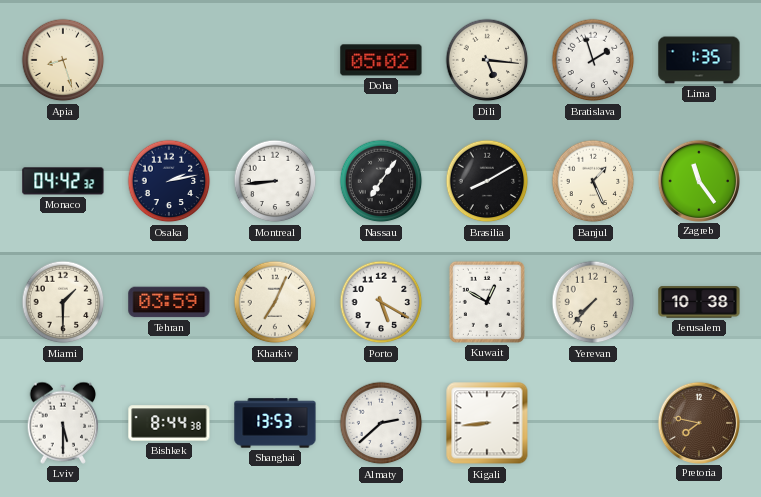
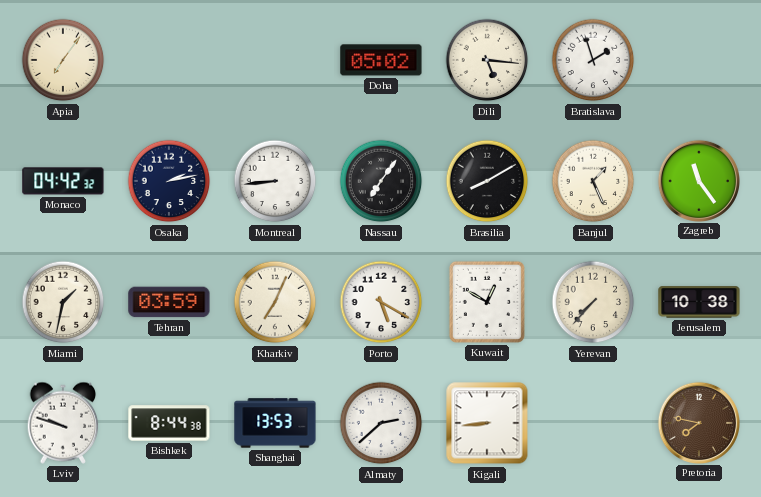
Apia: 8:27 -> 7:06
Lima: 1:35 -> none
Miami: 1:30 -> 1:32
Lviv: 5:30 -> 9:48
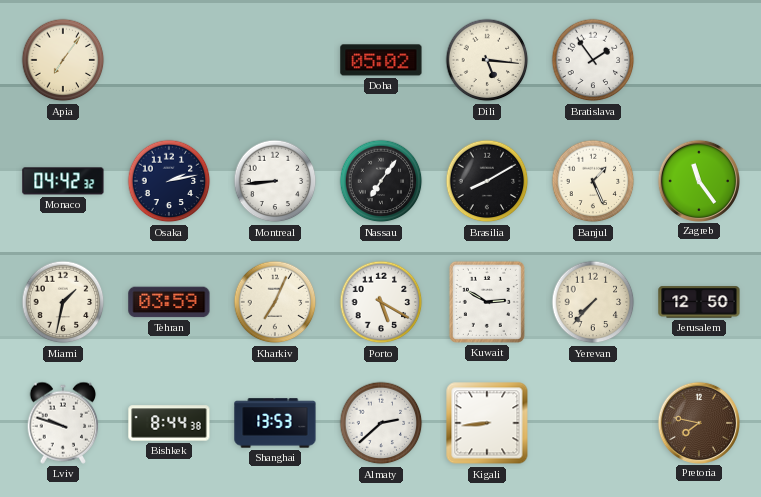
Bratislava: 1:57 -> 1:54
Kuwait: 12:50 -> 2:50
Jerusalem: 10:38 -> 12:50
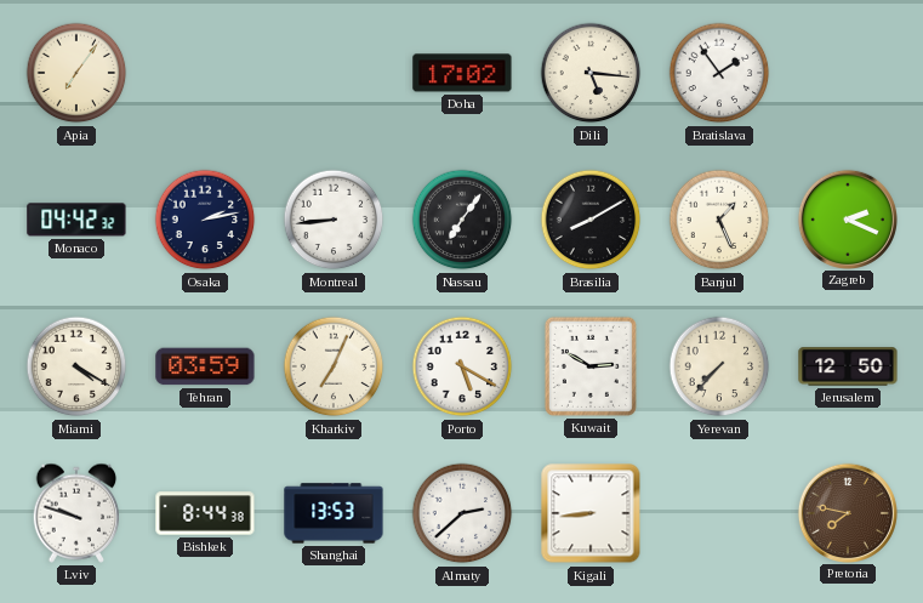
Doha: 05:02 -> 17:02
Zagreb: 11:24 -> 2:19
Miami: 1:32 -> 4:20
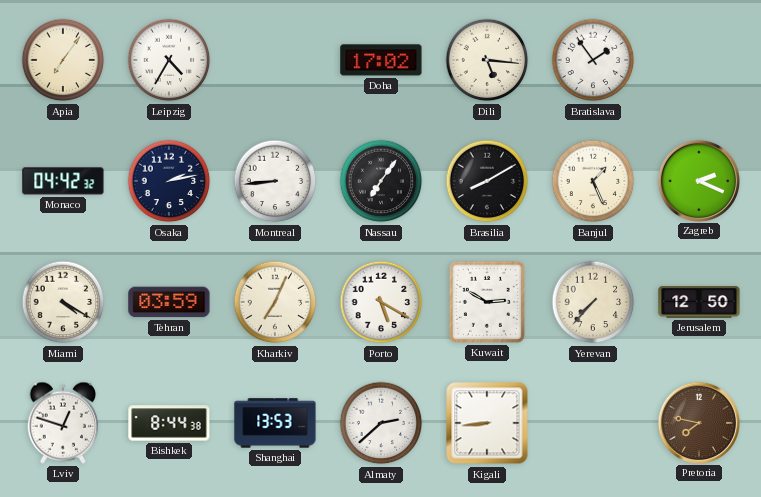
Leipzig: none -> 4:35
Lviv: 9:48 -> 12:48
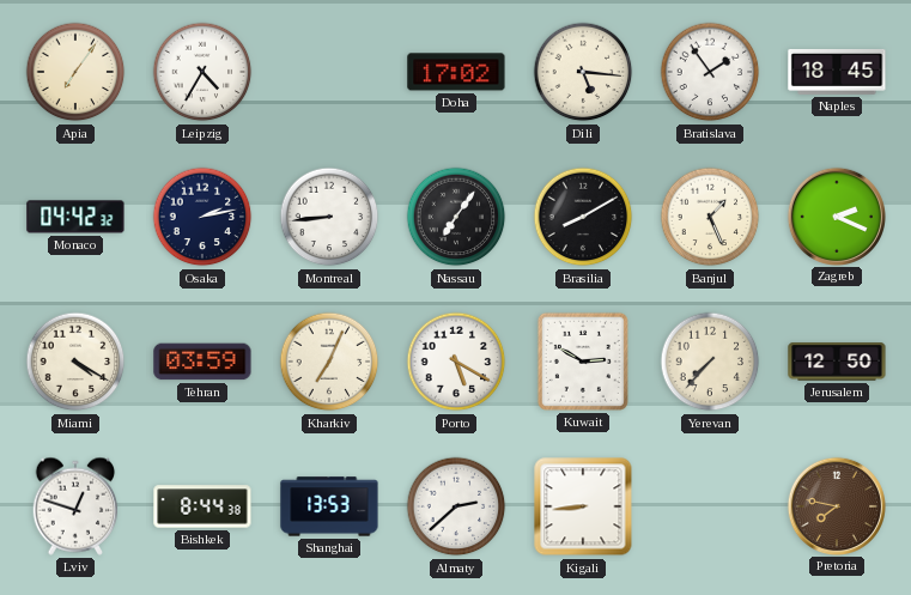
Naples: none -> 18:45
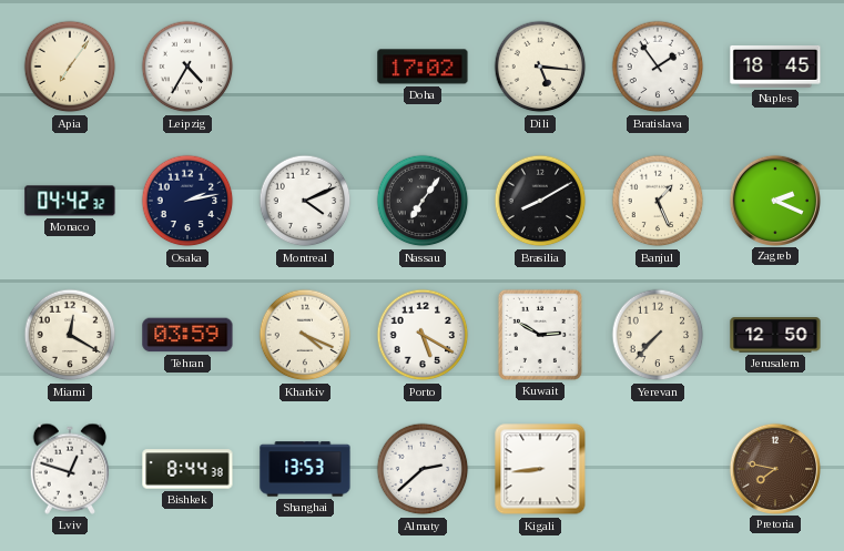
Montreal: 8:44 -> 4:11
Miami: 4:20 -> 12:20
Kharkiv: 7:04 -> 4:19
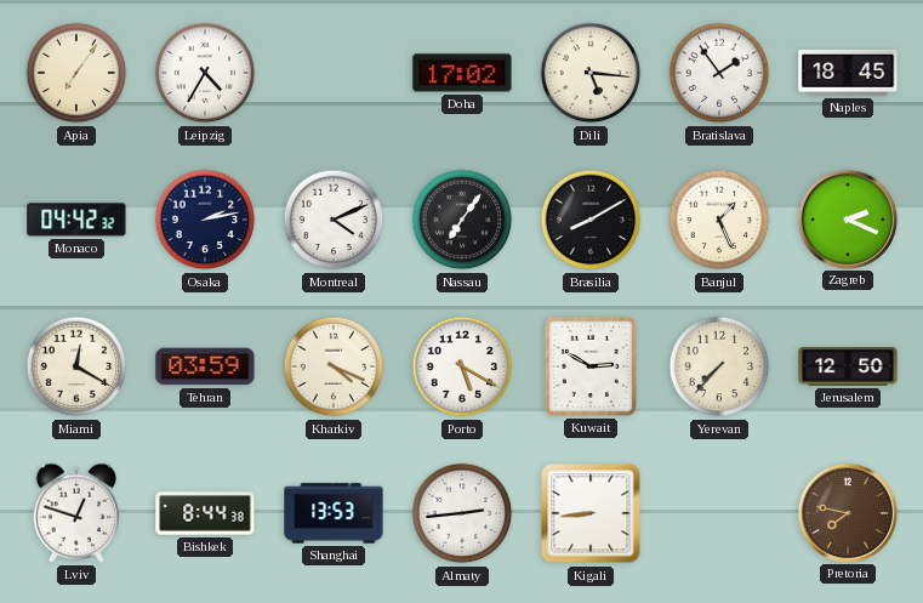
Almaty: 2:38 -> 2:44
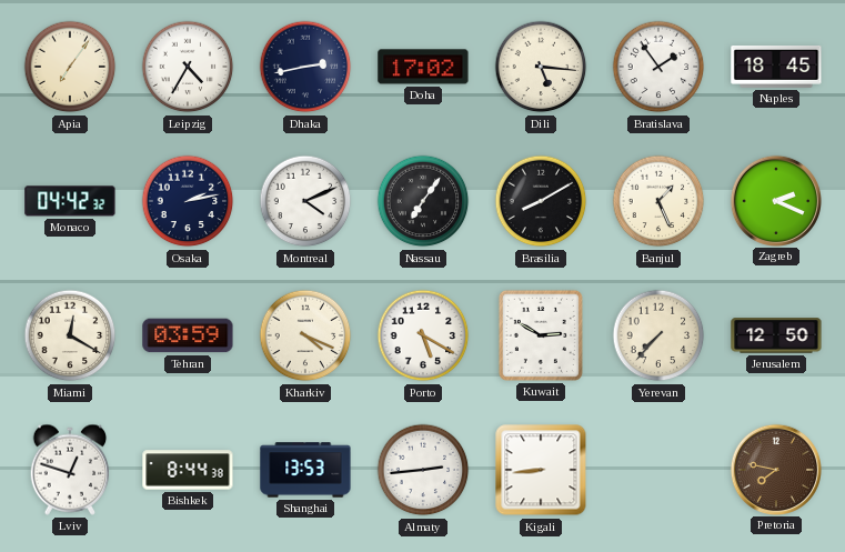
Dhaka: none -> 2:43
